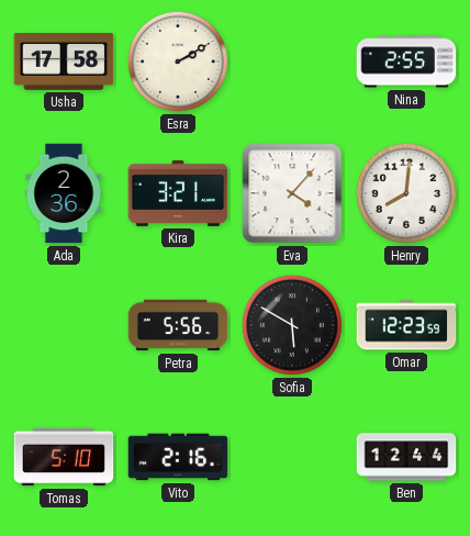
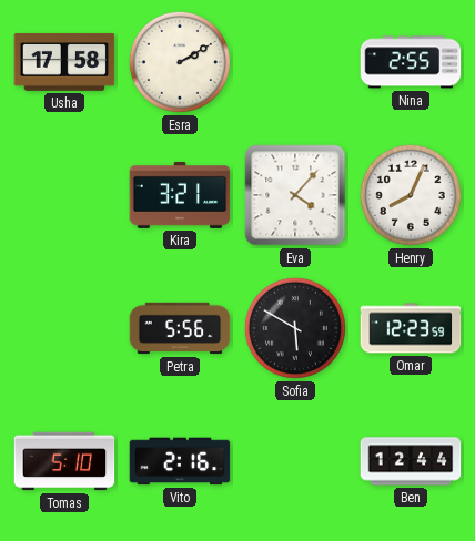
Ada: 2:36 -> none
Henry: 8:01 -> 8:04
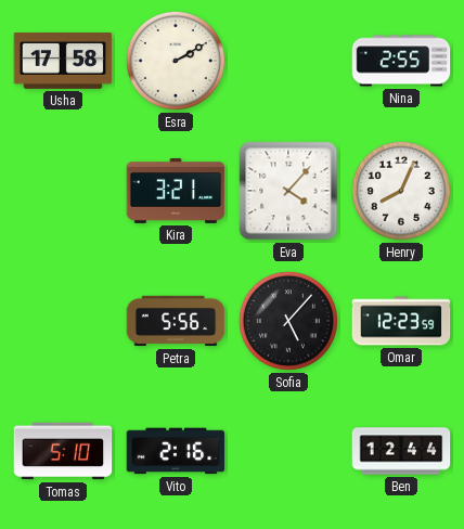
Sofia: 5:50 -> 5:07
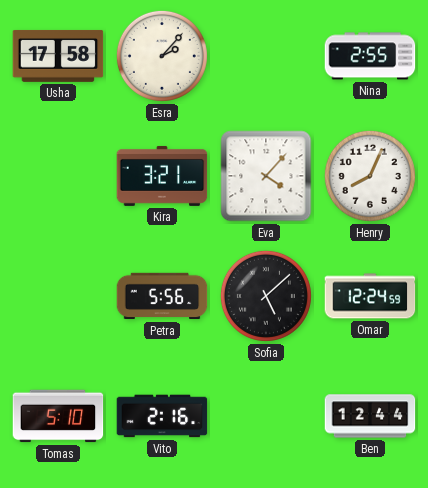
Esra: 2:10 -> 2:07
Sofia: 5:07 -> 5:08
Omar: 12:23 -> 12:24
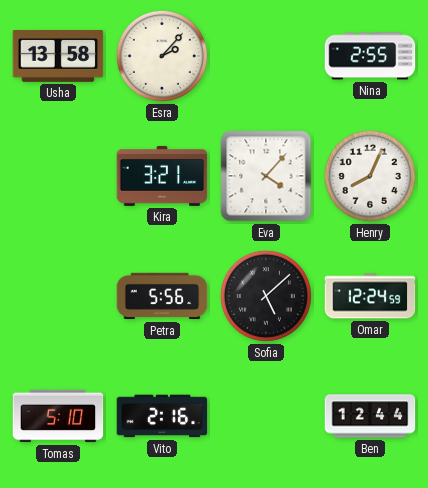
Usha: 17:58 -> 13:58
